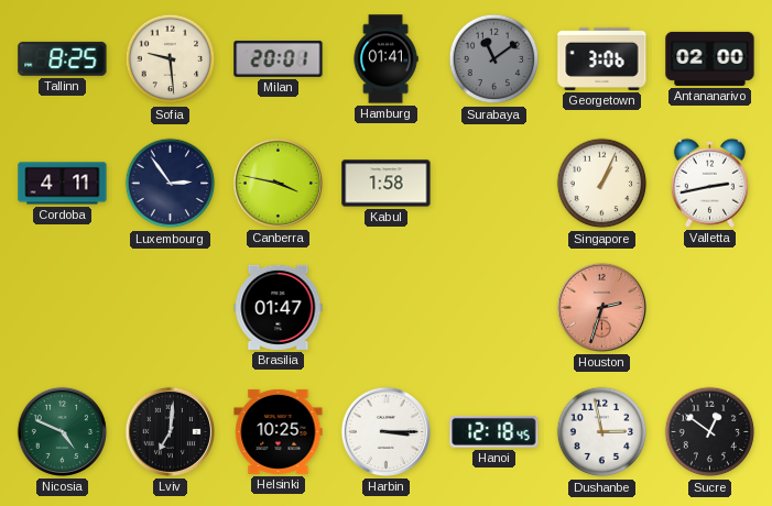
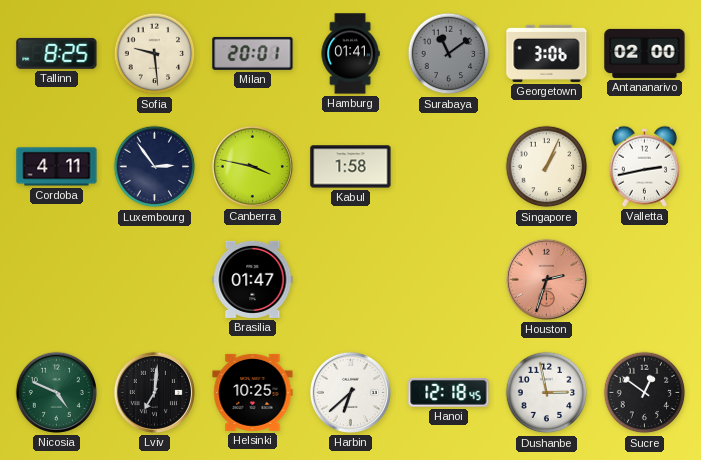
Harbin: 3:15 -> 6:38
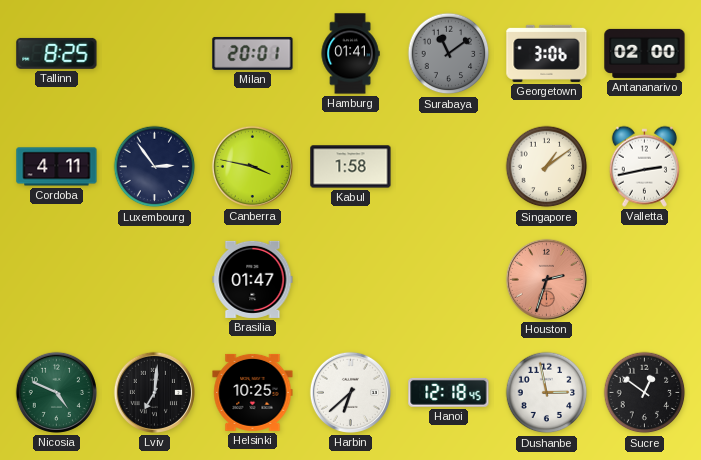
Sofia: 9:29 -> none
Singapore: 1:04 -> 1:09
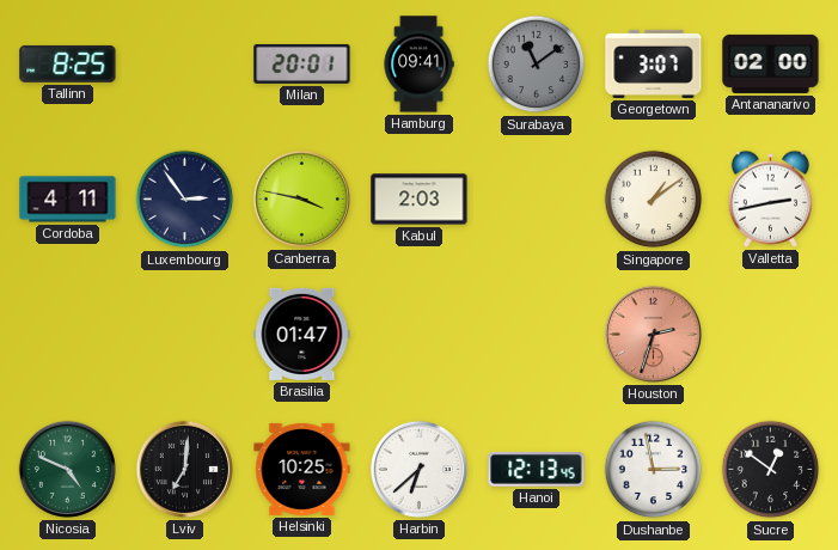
Hamburg: 01:41 -> 09:41
Georgetown: 3:06 -> 3:07
Kabul: 1:58 -> 2:03
Hanoi: 12:18 -> 12:13
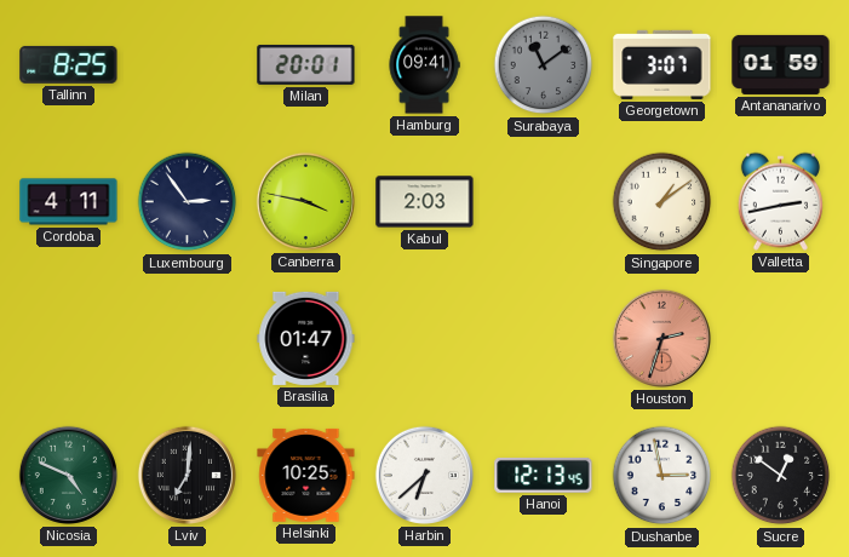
Antananarivo: 02:00 -> 01:59
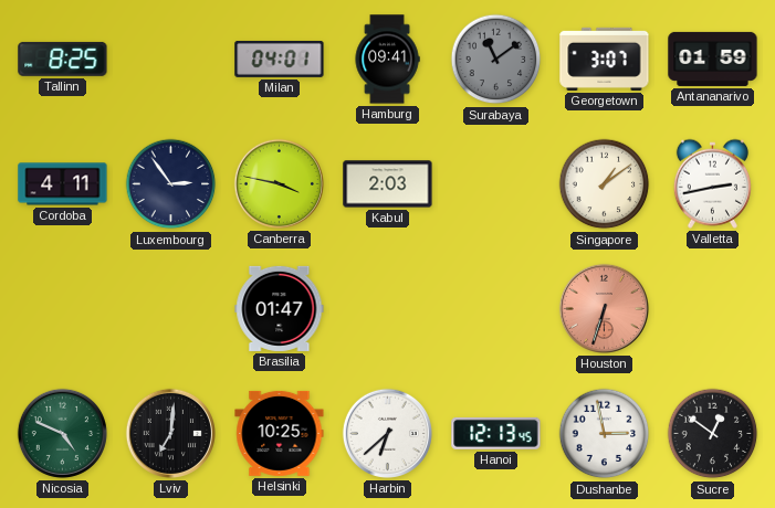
Milan: 20:01 -> 04:01
Houston: 2:33 -> 6:33
